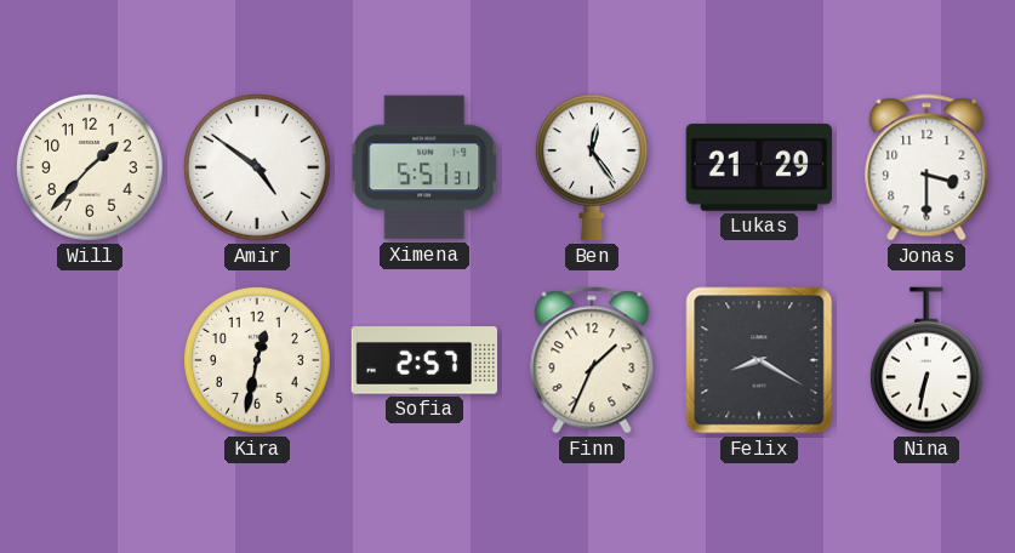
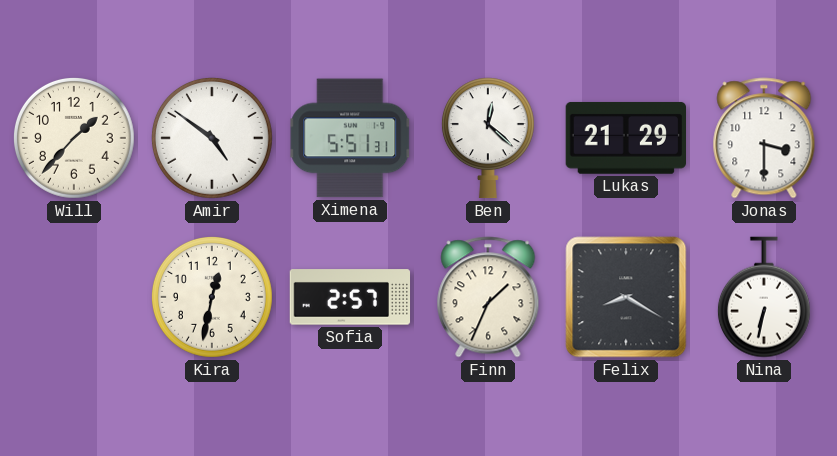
Ben: 12:24 -> 12:22
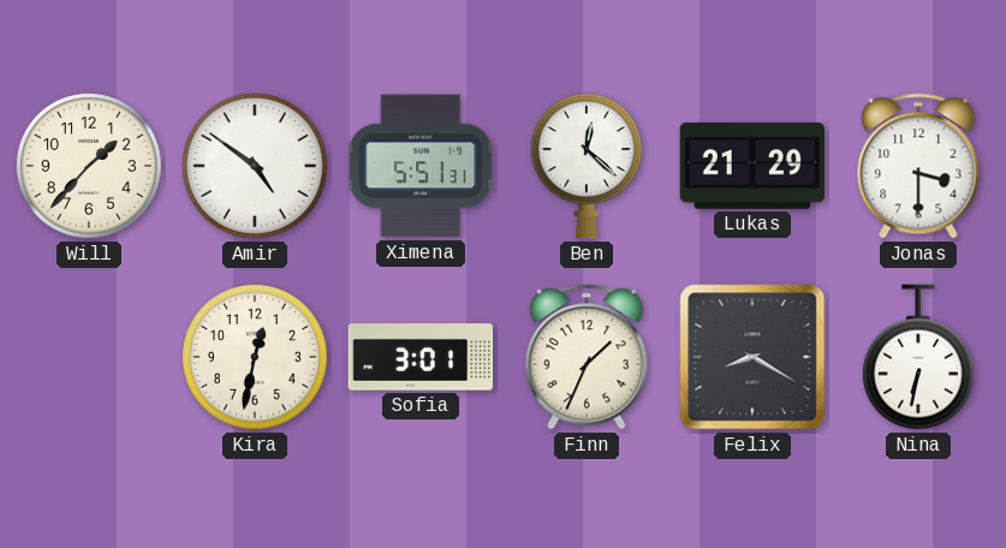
Sofia: 2:57 -> 3:01
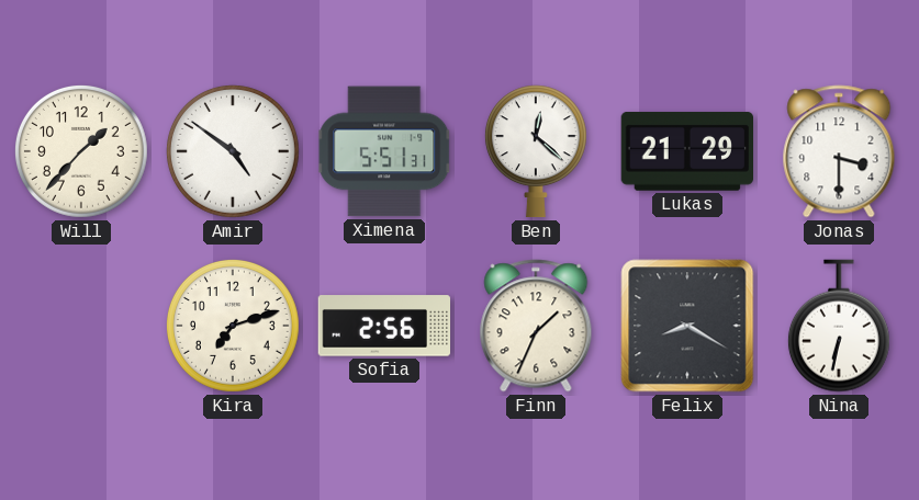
Kira: 12:32 -> 7:12
Sofia: 3:01 -> 2:56
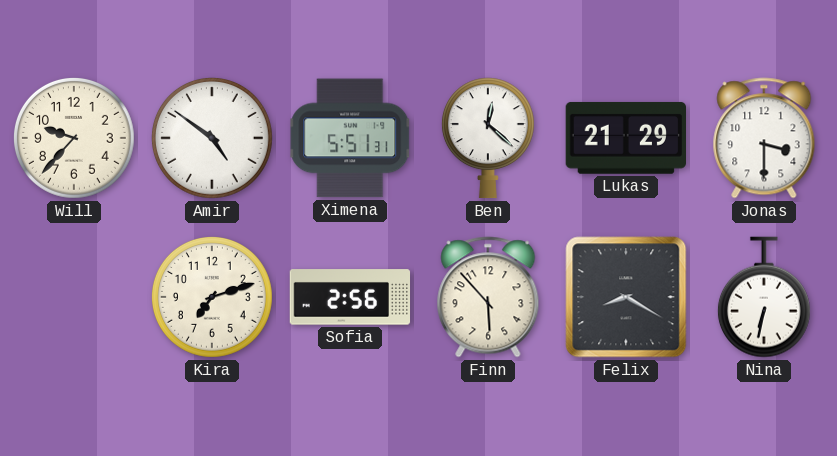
Will: 1:37 -> 9:37
Finn: 1:34 -> 5:53
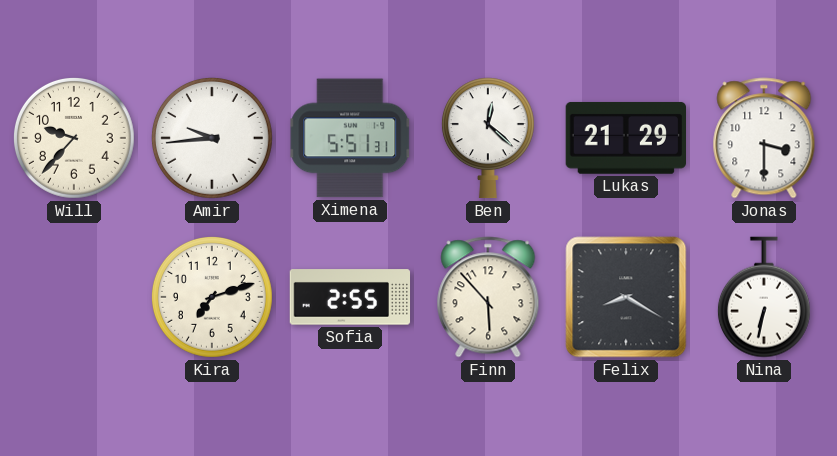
Amir: 4:51 -> 9:44
Sofia: 2:56 -> 2:55
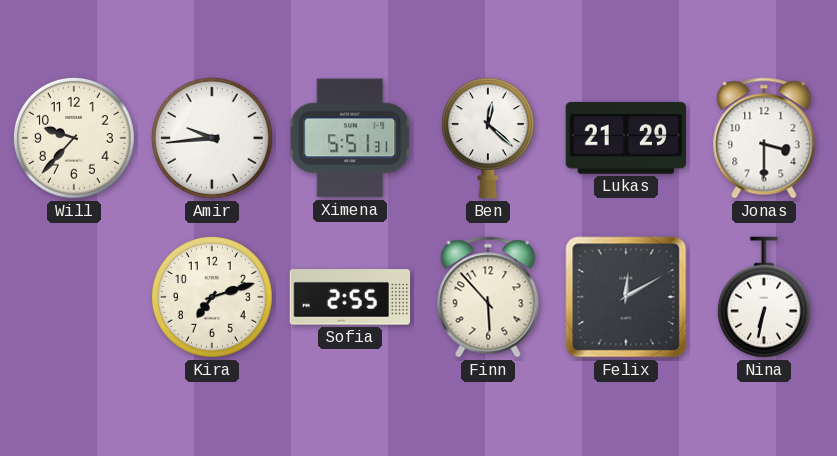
Felix: 8:20 -> 12:10
